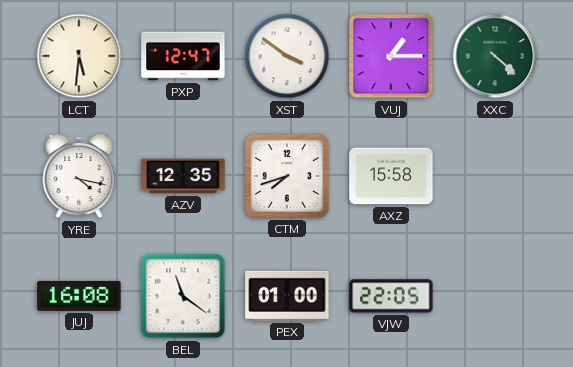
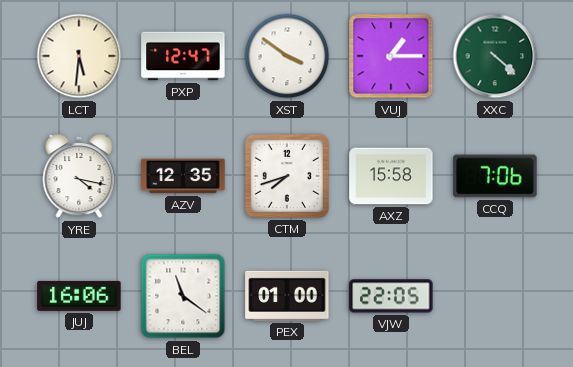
CCQ: none -> 7:06
JUJ: 16:08 -> 16:06
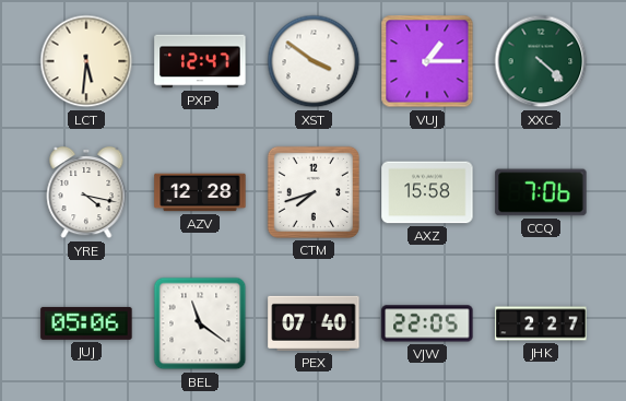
AZV: 12:35 -> 12:28
JUJ: 16:06 -> 05:06
PEX: 01:00 -> 07:40
JHK: none -> 2:27
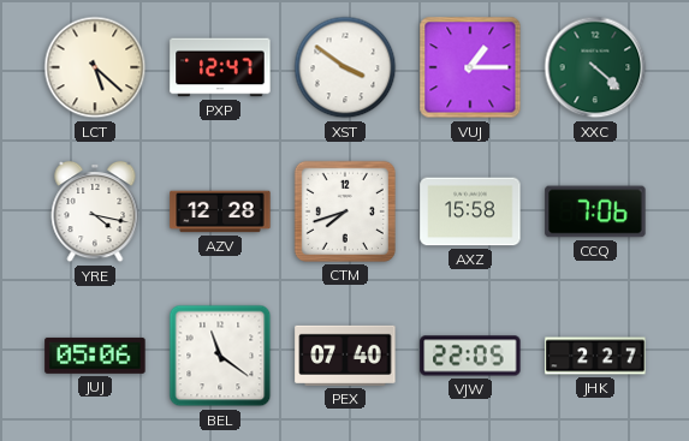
LCT: 5:31 -> 5:22
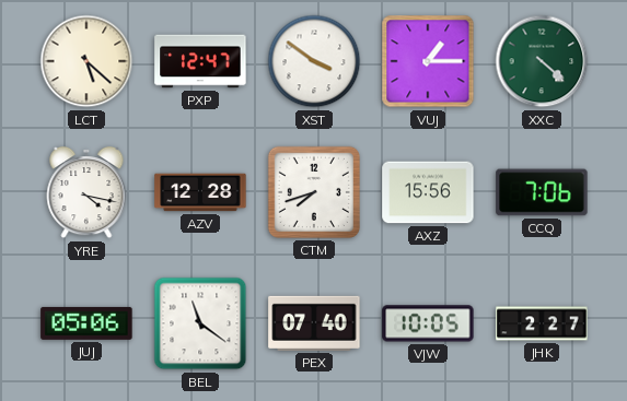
AXZ: 15:58 -> 15:56
VJW: 22:05 -> 10:05
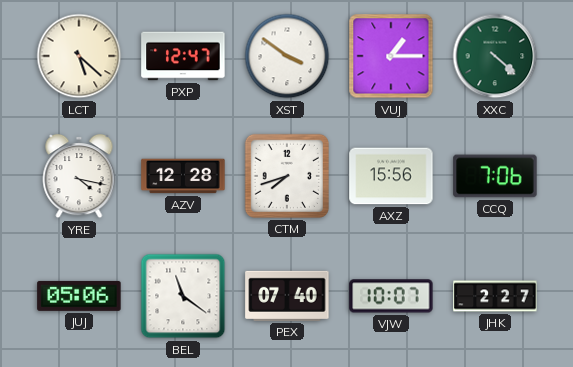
VJW: 10:05 -> 10:07
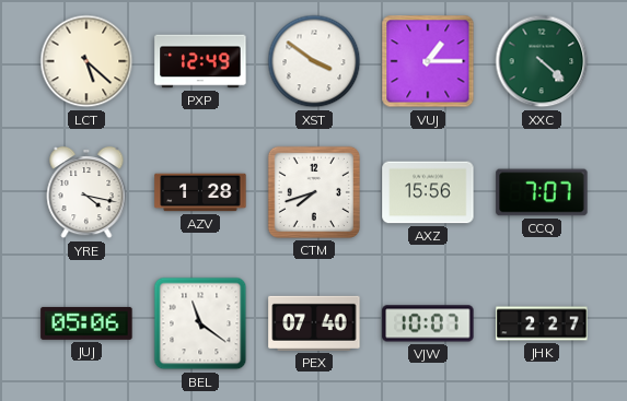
PXP: 12:47 -> 12:49
AZV: 12:28 -> 1:28
CCQ: 7:06 -> 7:07
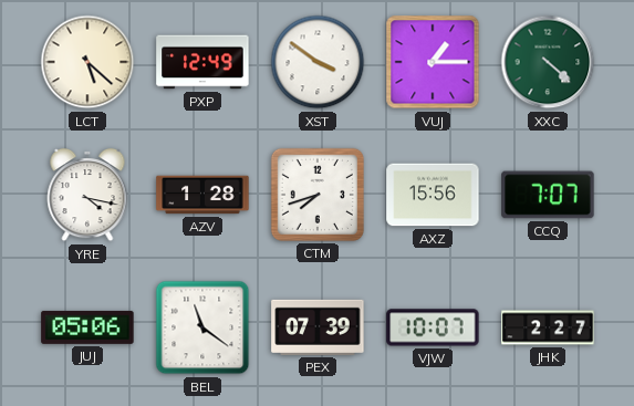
PEX: 07:40 -> 07:39
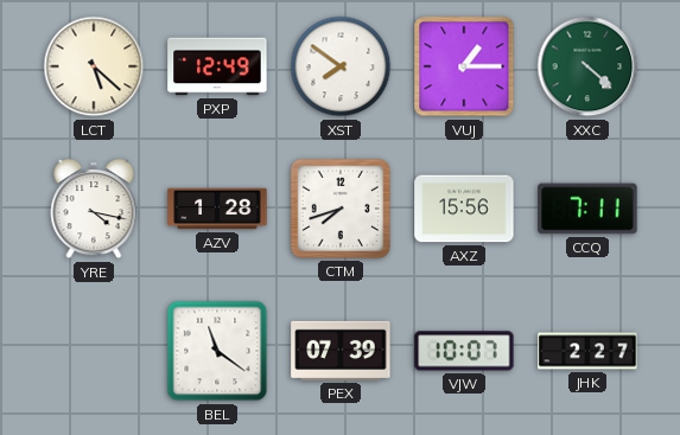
XST: 3:51 -> 7:51
CCQ: 7:07 -> 7:11
JUJ: 05:06 -> none
